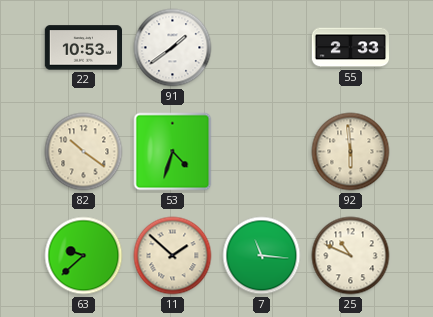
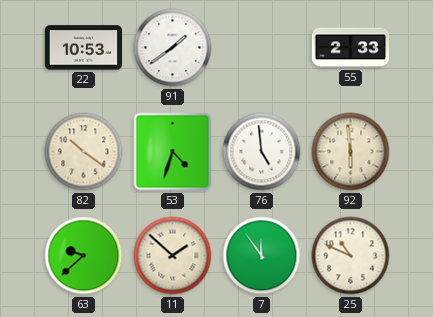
76: none -> 4:59
7: 11:16 -> 11:54
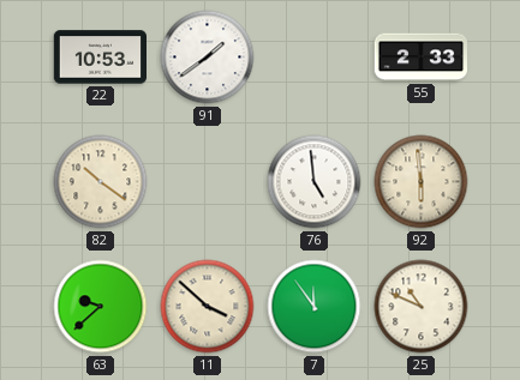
53: 4:33 -> none
11: 1:52 -> 3:52
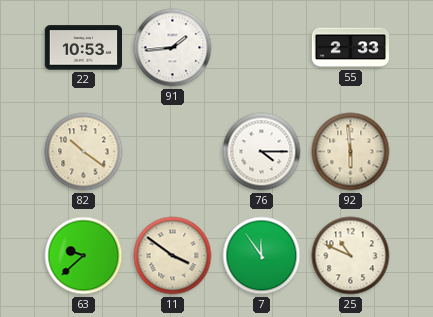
91: 1:39 -> 1:44
76: 4:59 -> 4:15
11: 3:52 -> 3:51
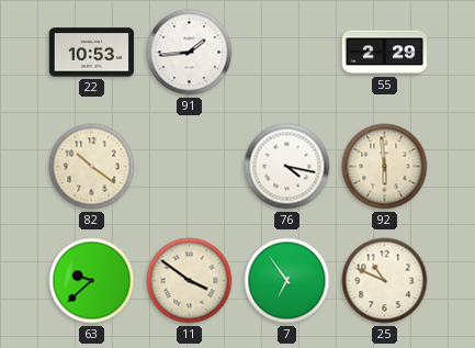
55: 2:33 -> 2:29
76: 4:15 -> 4:17
7: 11:54 -> 6:54
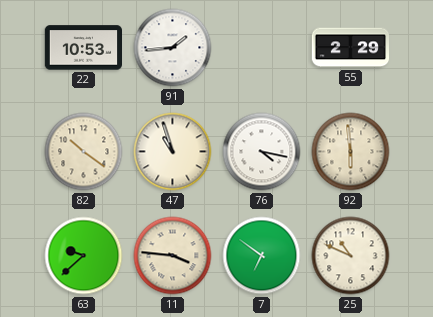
47: none -> 10:57
11: 3:51 -> 3:46
7: 6:54 -> 6:51
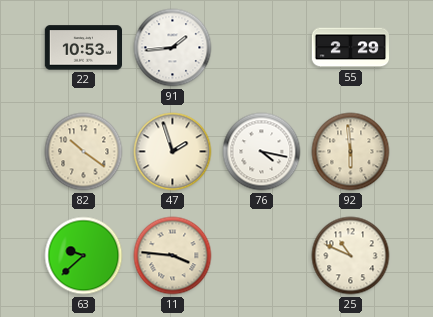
47: 10:57 -> 1:57
7: 6:51 -> none
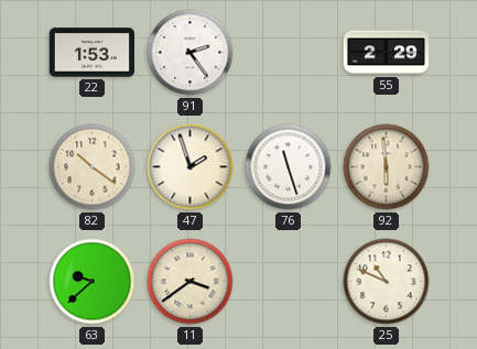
22: 10:53 -> 1:53
91: 1:44 -> 2:24
76: 4:17 -> 11:27
11: 3:46 -> 3:39
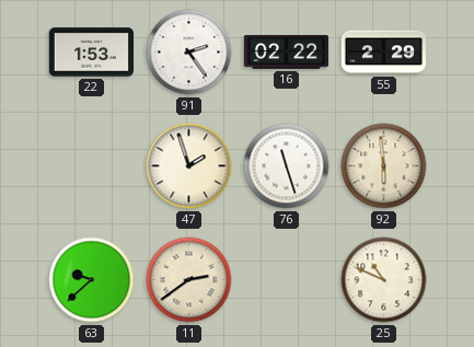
16: none -> 02:22
82: 10:21 -> none
11: 3:39 -> 2:39
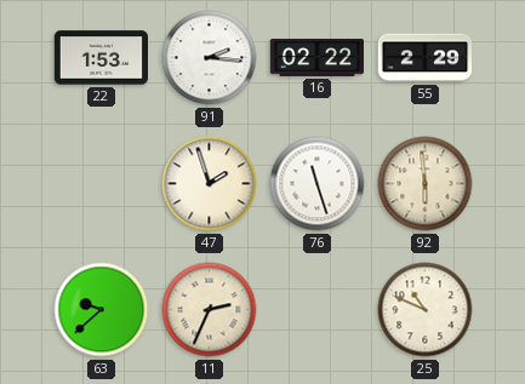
91: 2:24 -> 2:16
11: 2:39 -> 2:34
